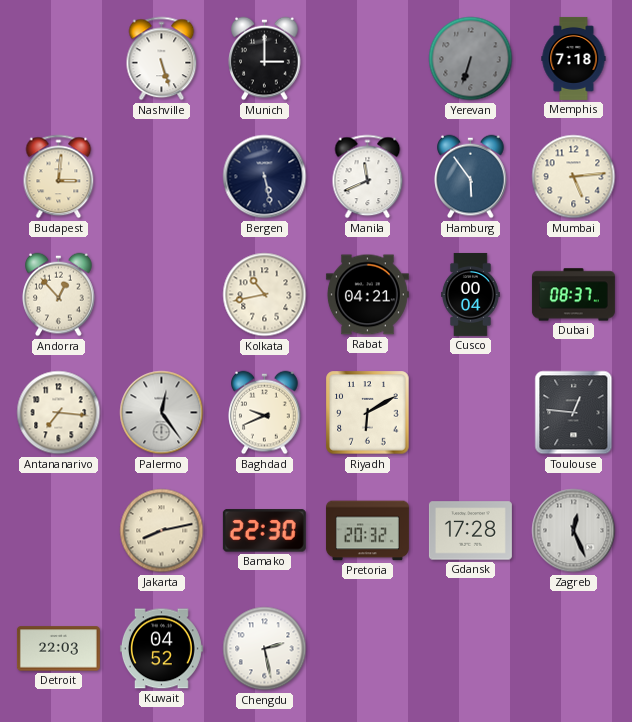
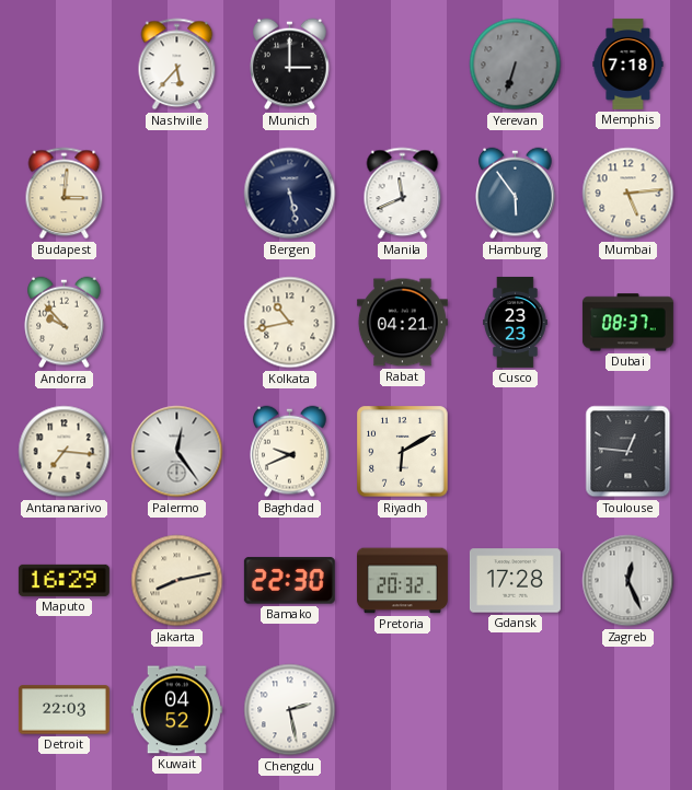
Nashville: 5:27 -> 5:37
Andorra: 12:53 -> 9:53
Cusco: 00:04 -> 23:23
Maputo: none -> 16:29
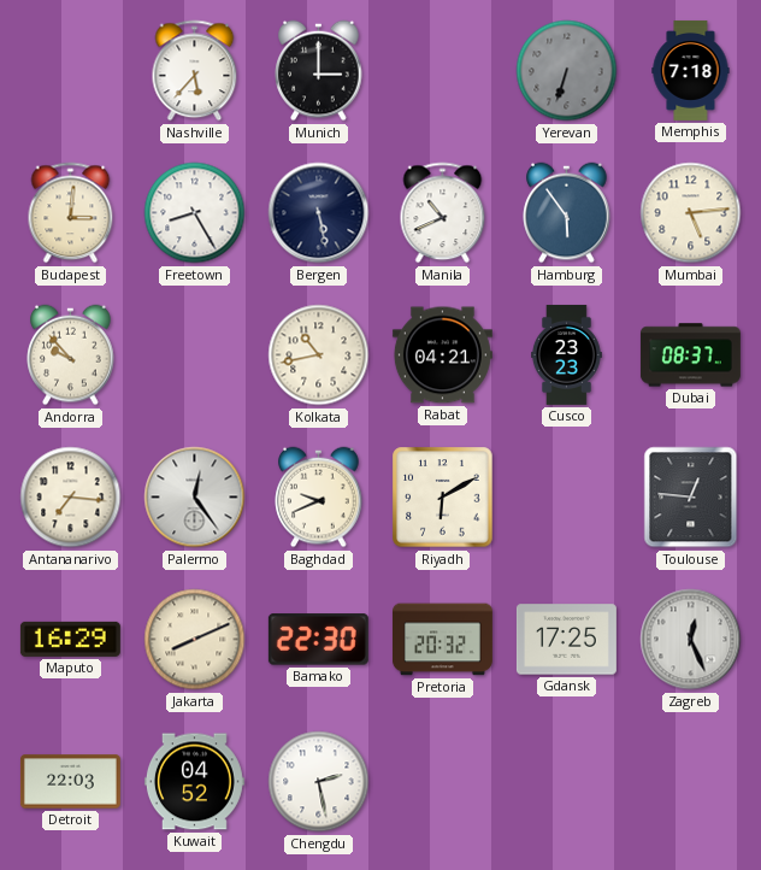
Freetown: none -> 8:25
Manila: 11:41 -> 10:41
Jakarta: 8:13 -> 8:11
Gdansk: 17:28 -> 17:25
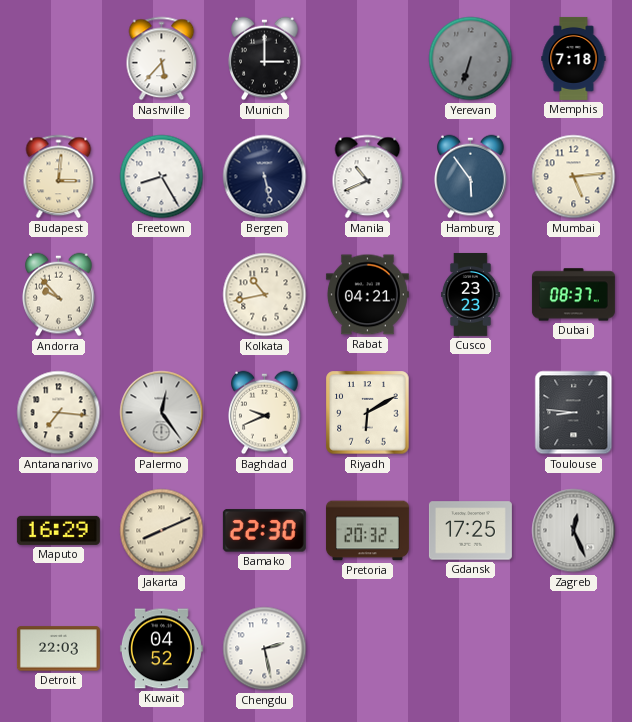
Toulouse: 12:46 -> 8:46
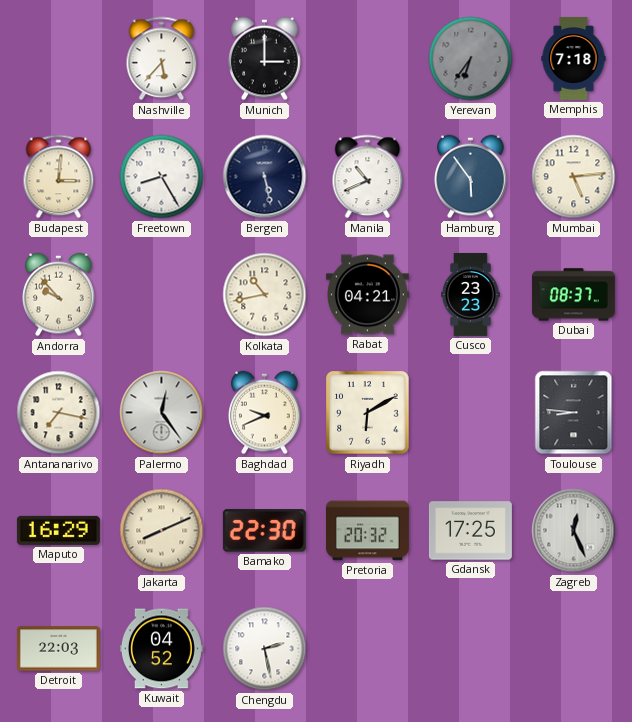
Yerevan: 6:33 -> 6:36
Antananarivo: 7:16 -> 7:17
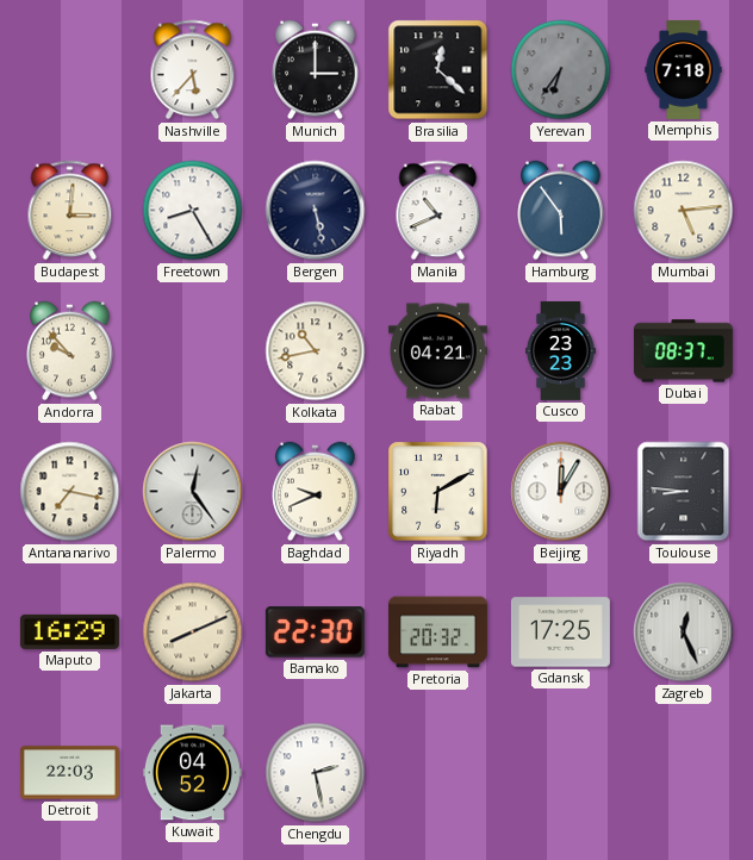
Brasilia: none -> 12:22
Beijing: none -> 12:05
